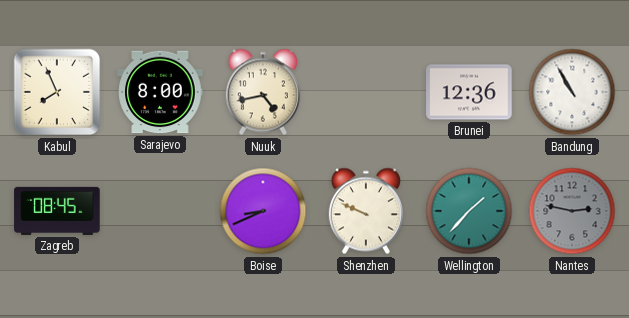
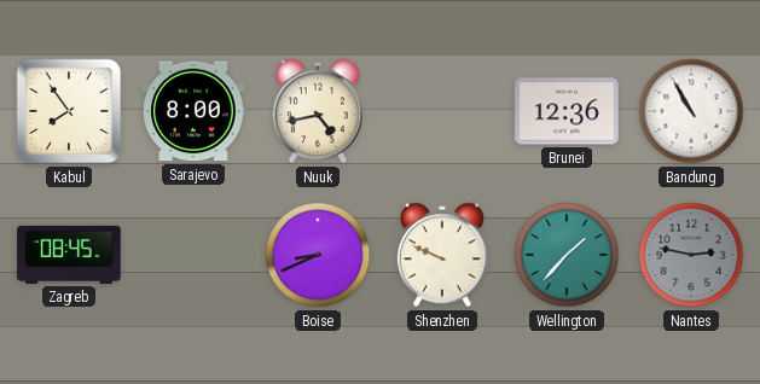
Kabul: 7:56 -> 7:54
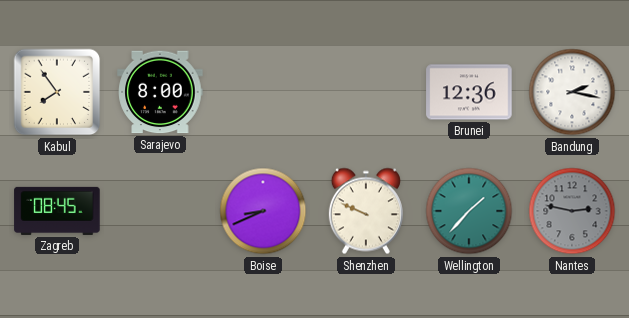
Nuuk: 4:43 -> none
Bandung: 10:55 -> 2:17
